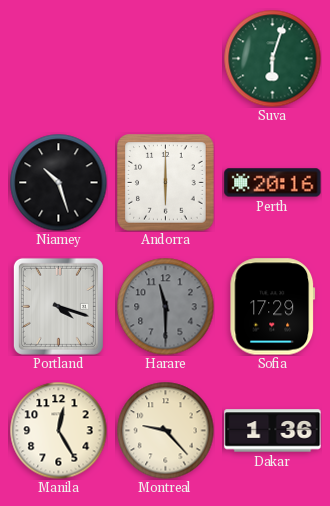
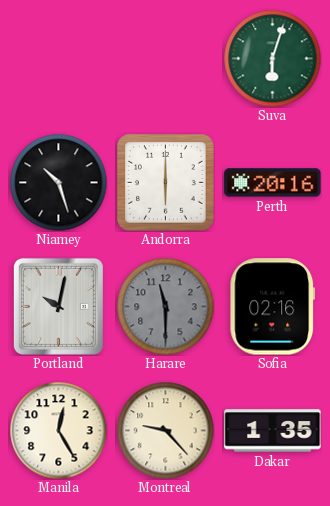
Portland: 4:18 -> 10:02
Sofia: 17:29 -> 02:16
Dakar: 1:36 -> 1:35
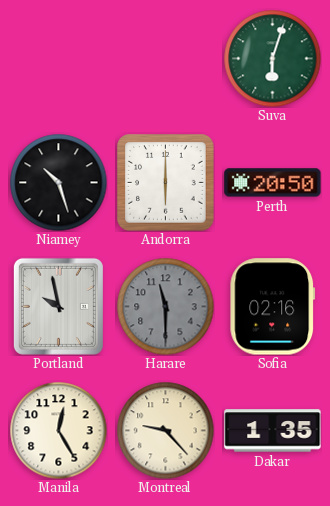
Perth: 20:16 -> 20:50
Portland: 10:02 -> 9:58
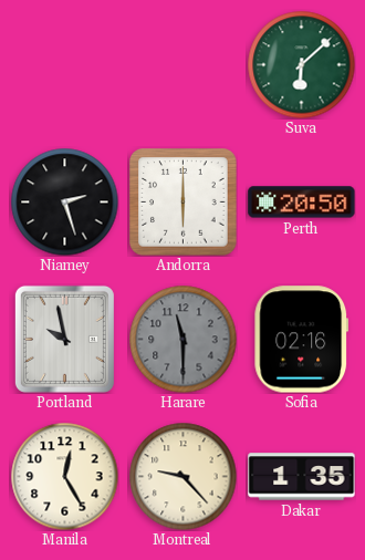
Suva: 6:03 -> 6:08
Niamey: 10:27 -> 2:27
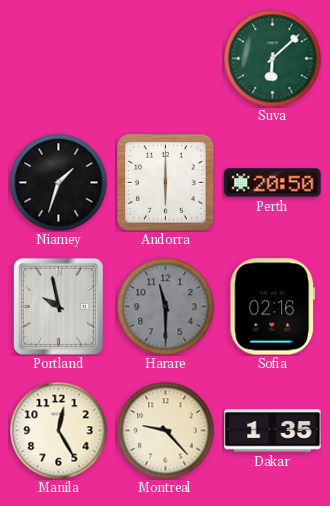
Niamey: 2:27 -> 1:33
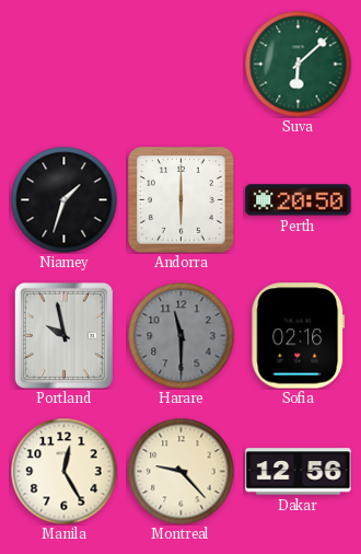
Dakar: 1:35 -> 12:56
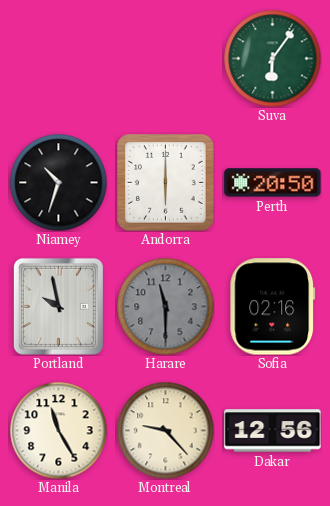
Suva: 6:08 -> 6:06
Niamey: 1:33 -> 10:33
Manila: 12:25 -> 11:25
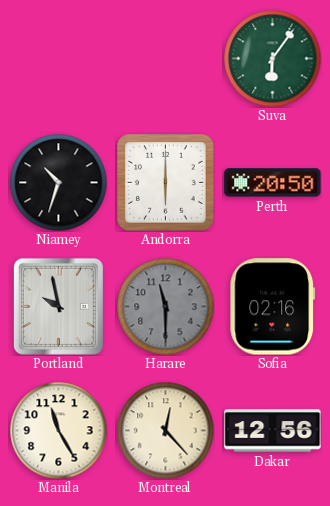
Montreal: 9:23 -> 12:23
